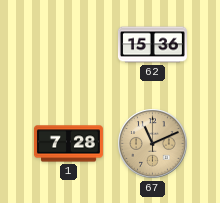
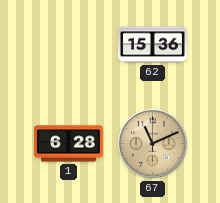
1: 7:28 -> 6:28
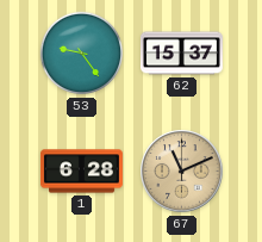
53: none -> 9:24
62: 15:36 -> 15:37
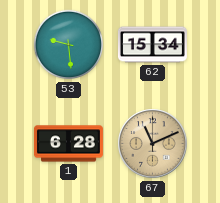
53: 9:24 -> 9:29
62: 15:37 -> 15:34
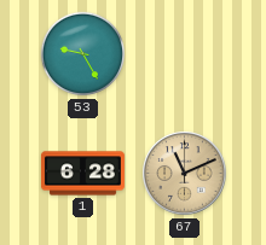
53: 9:29 -> 9:25
62: 15:34 -> none
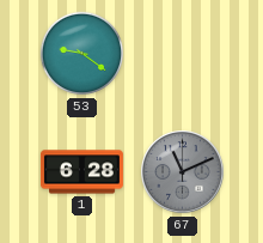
53: 9:25 -> 9:21
67 dial: champagne -> grey
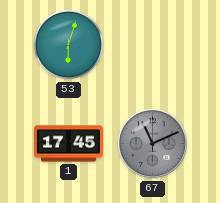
53: 9:21 -> 6:03
1: 6:28 -> 17:45
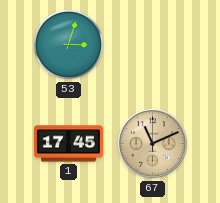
53: 6:03 -> 3:03
67 dial: grey -> champagne
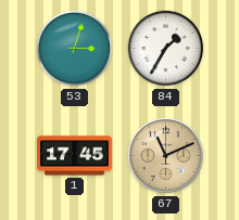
84: none -> 1:35
